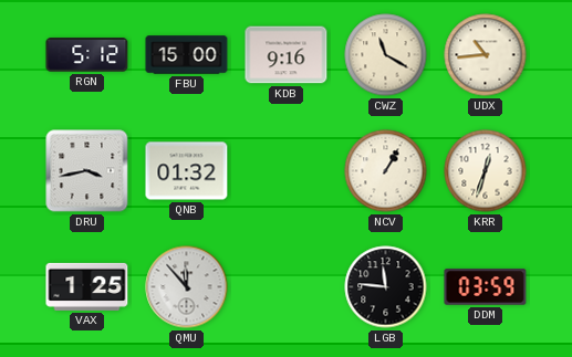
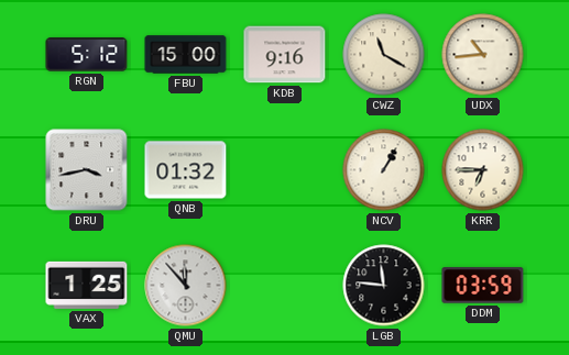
KRR: 12:33 -> 6:45
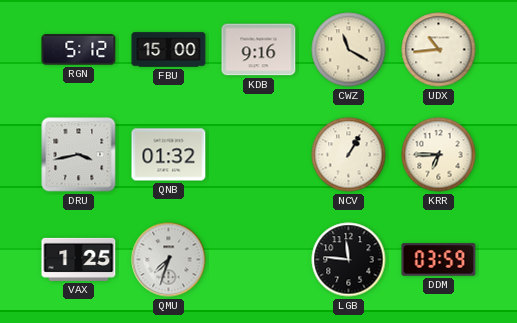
QMU: 11:53 -> 7:33
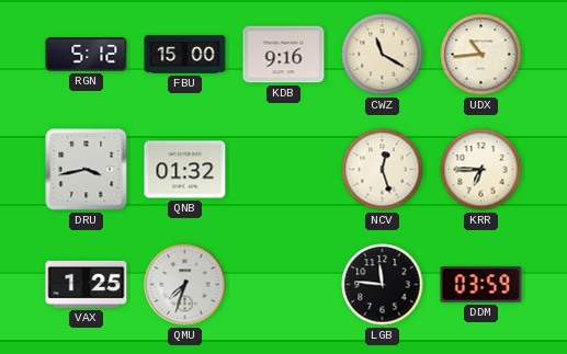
NCV: 1:05 -> 12:27
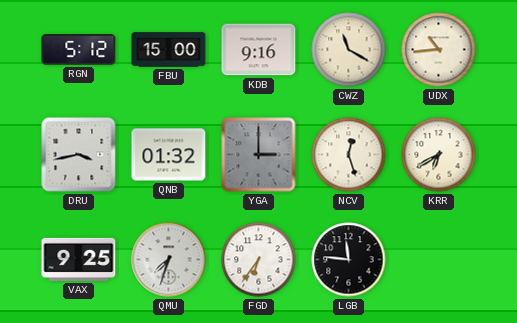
YGA: none -> 3:00
KRR: 6:45 -> 6:40
VAX: 1:25 -> 9:25
FGD: none -> 6:36
DDM: 03:59 -> none
